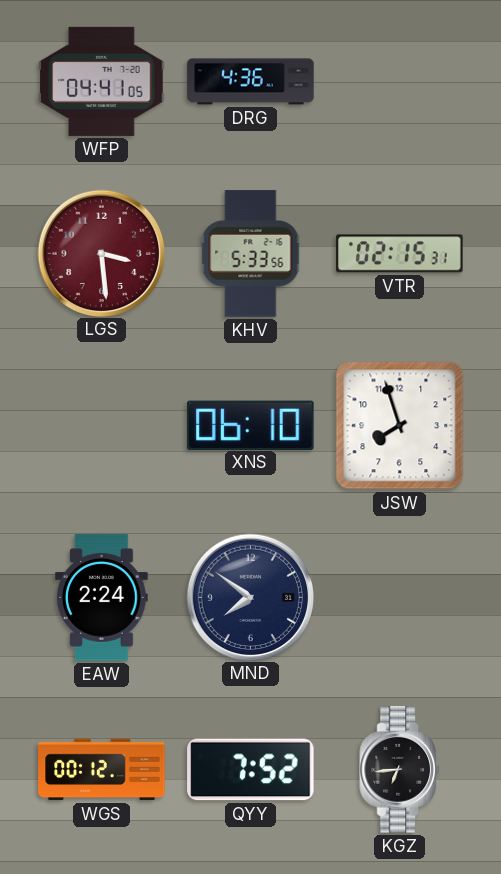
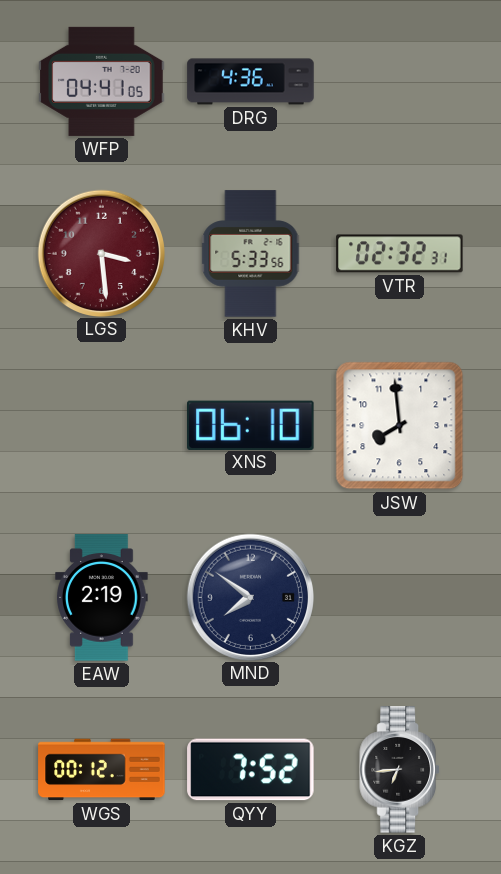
VTR: 02:15 -> 02:32
JSW: 7:57 -> 7:59
EAW: 2:24 -> 2:19
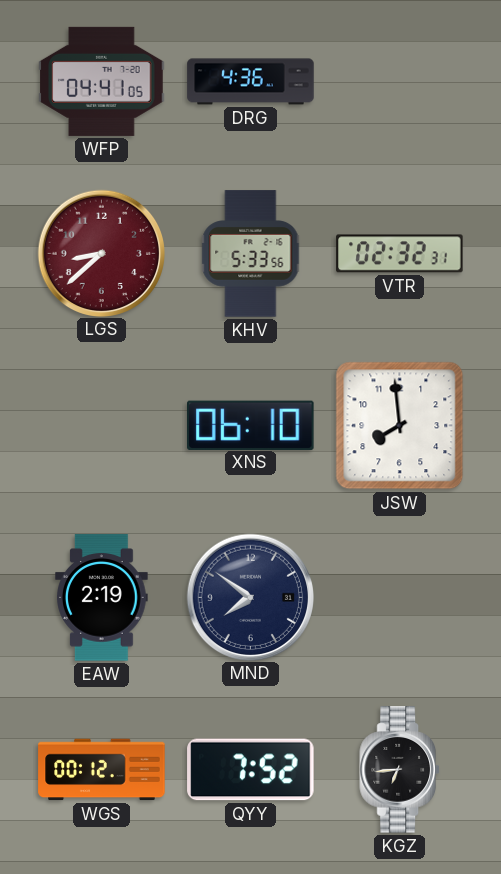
LGS: 3:29 -> 8:38
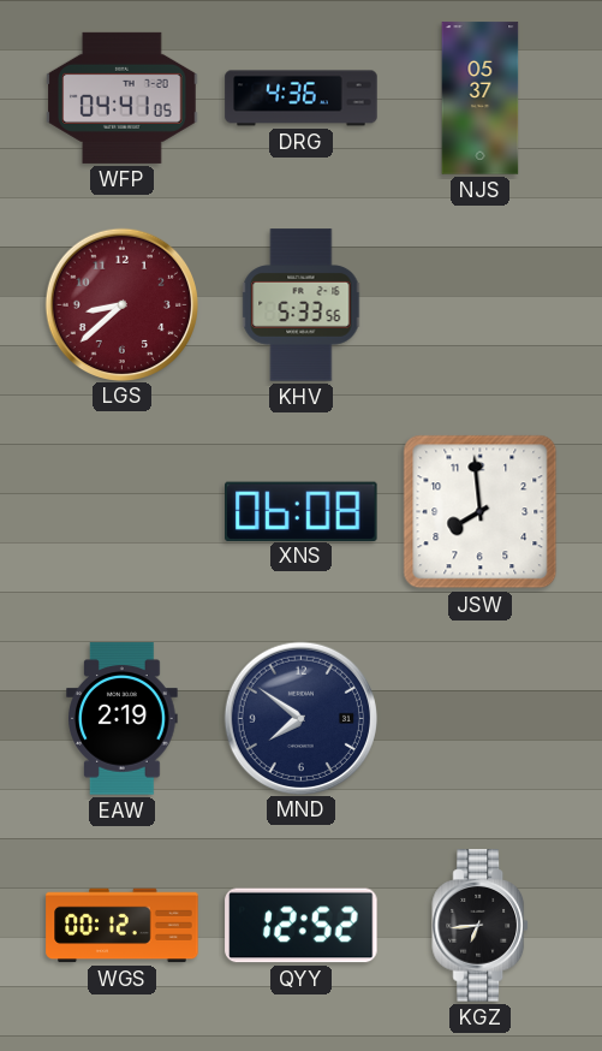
NJS: none -> 05:37
VTR: 02:32 -> none
XNS: 06:10 -> 06:08
QYY: 7:52 -> 12:52
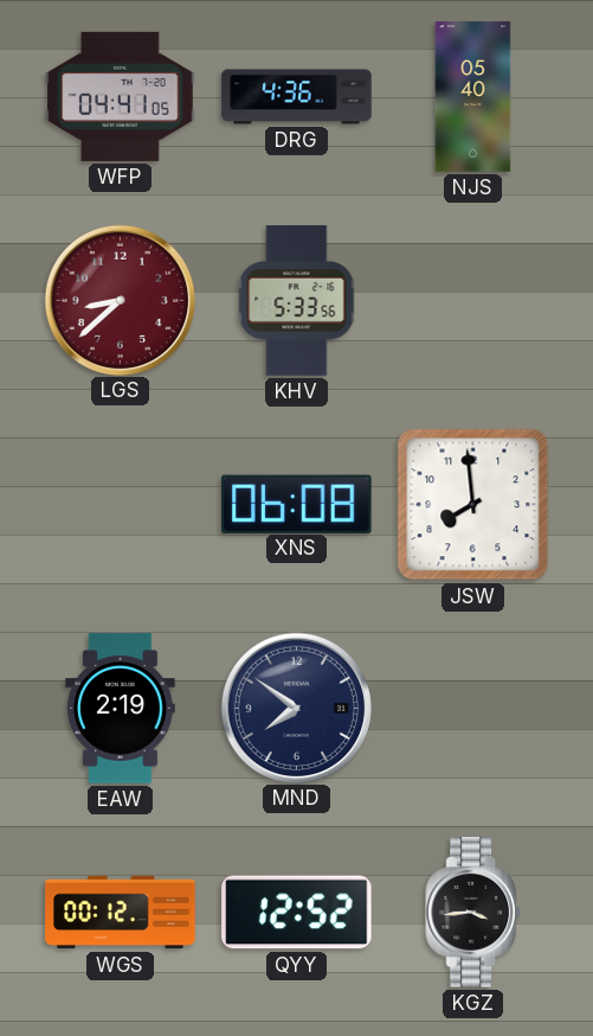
NJS: 05:37 -> 05:40
KGZ: 6:44 -> 3:44
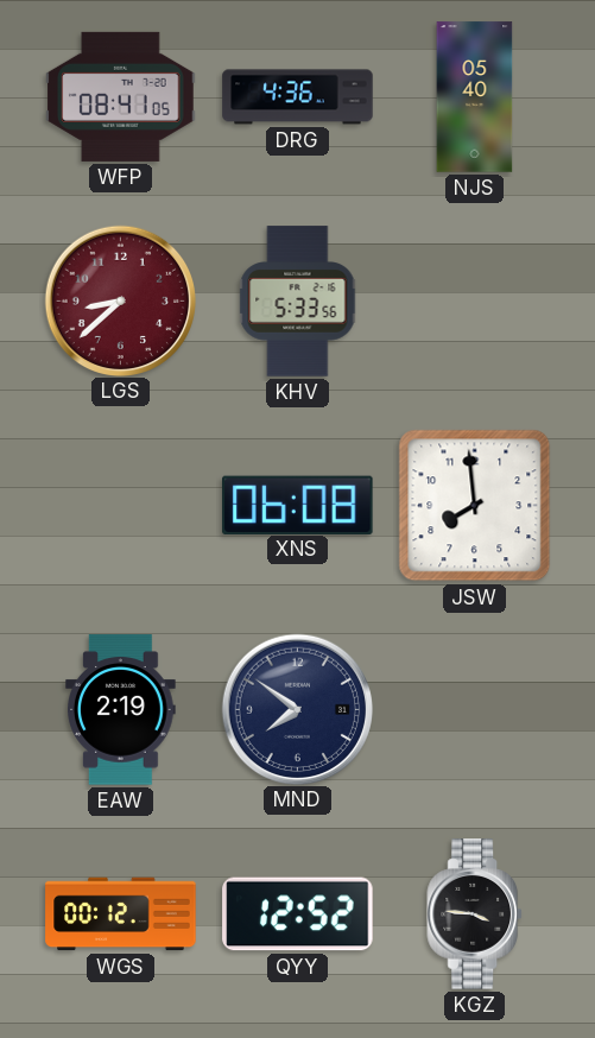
WFP: 04:41 -> 08:41
KGZ: 3:44 -> 3:46
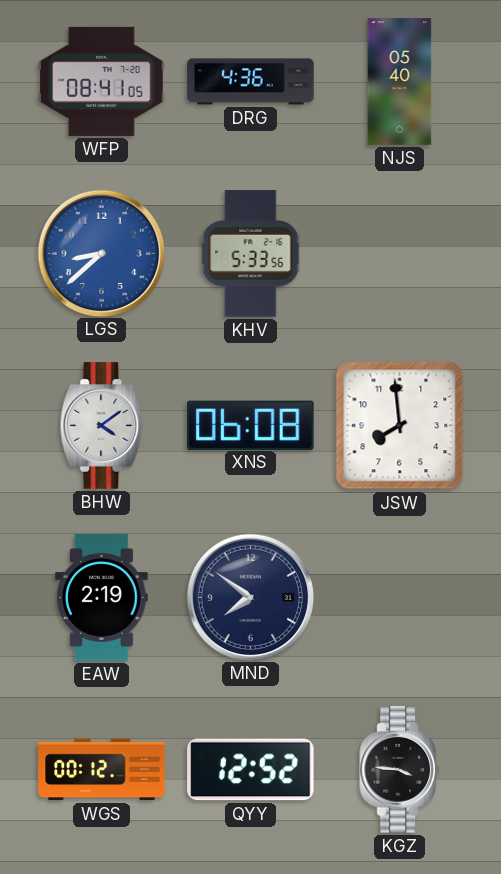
LGS dial: burgundy -> blue
BHW: none -> 4:09
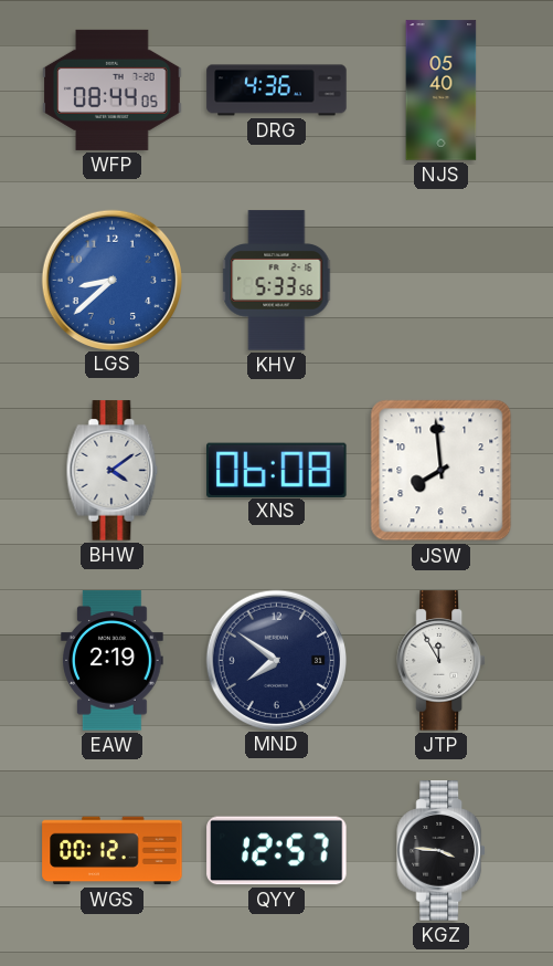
WFP: 08:41 -> 08:44
JTP: none -> 11:55
QYY: 12:52 -> 12:57
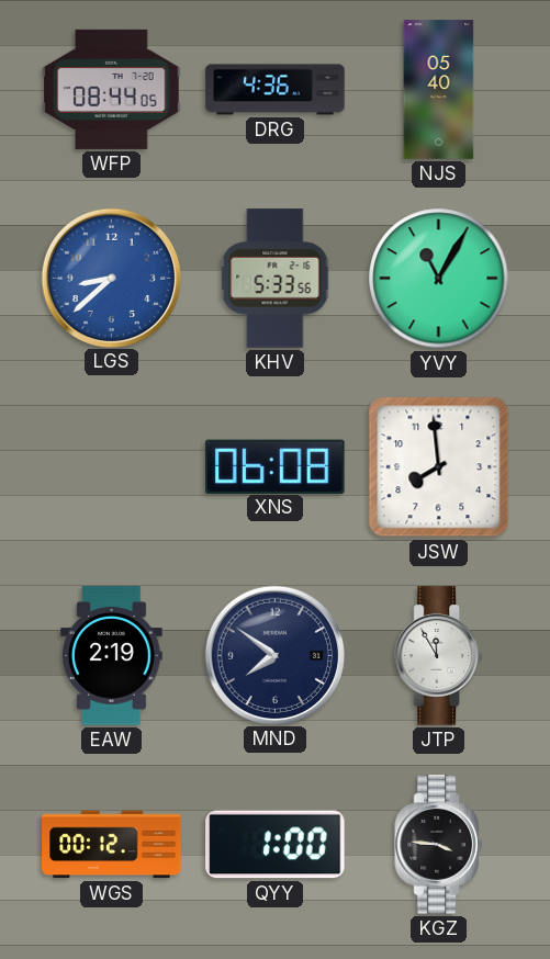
YVY: none -> 11:05
BHW: 4:09 -> none
QYY: 12:57 -> 1:00
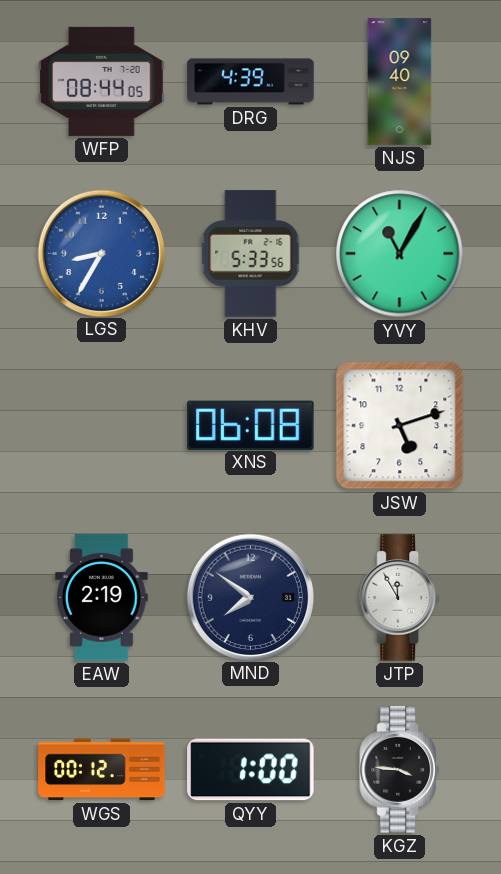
DRG: 4:36 -> 4:39
NJS: 05:40 -> 09:40
LGS: 8:38 -> 8:35
JSW: 7:59 -> 5:12
